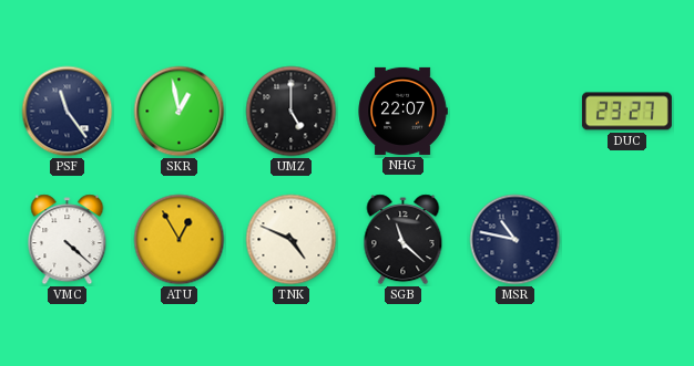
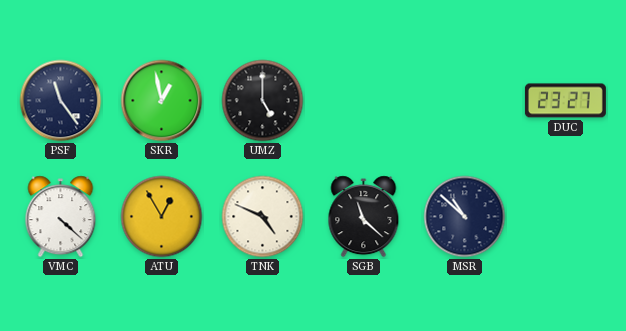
NHG: 22:07 -> none
MSR: 10:47 -> 10:52
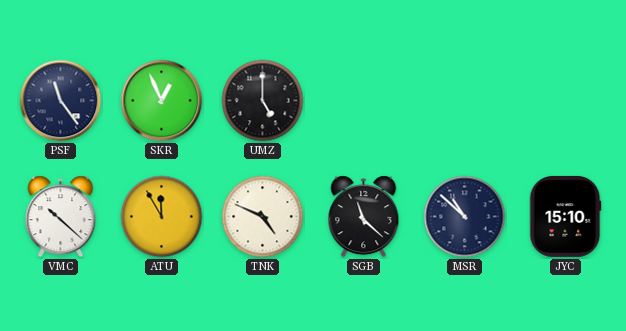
SKR: 12:58 -> 12:56
DUC: 23:27 -> none
VMC: 4:22 -> 10:22
ATU: 12:55 -> 11:55
JYC: none -> 15:10
